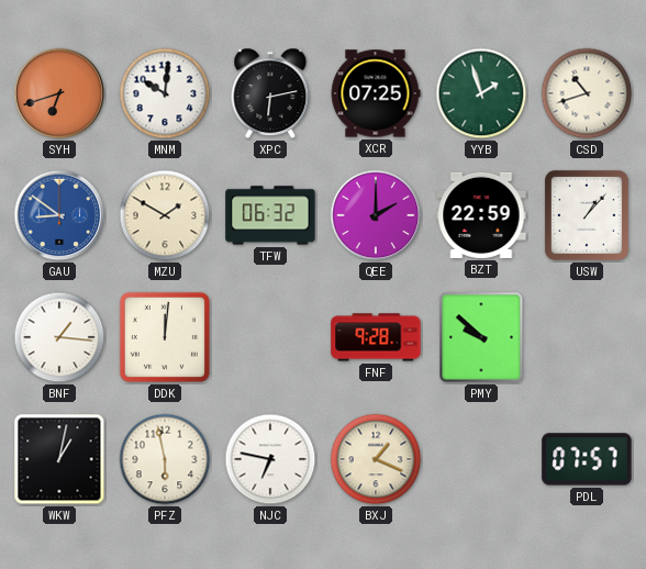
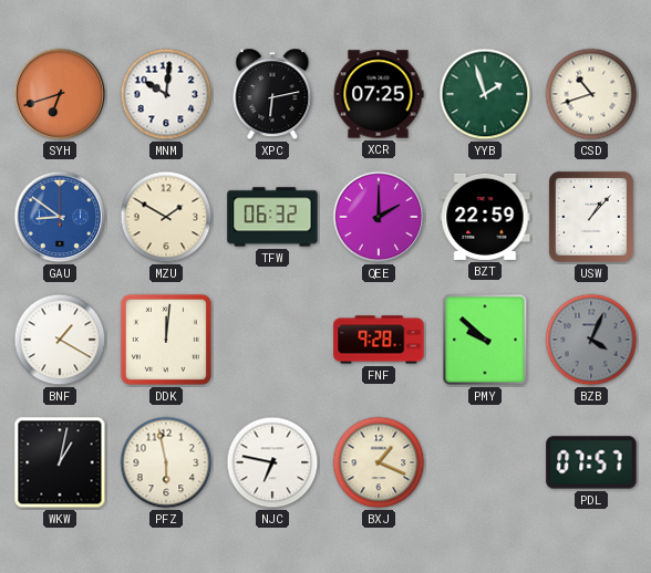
BNF: 1:16 -> 1:20
BZB: none -> 4:04
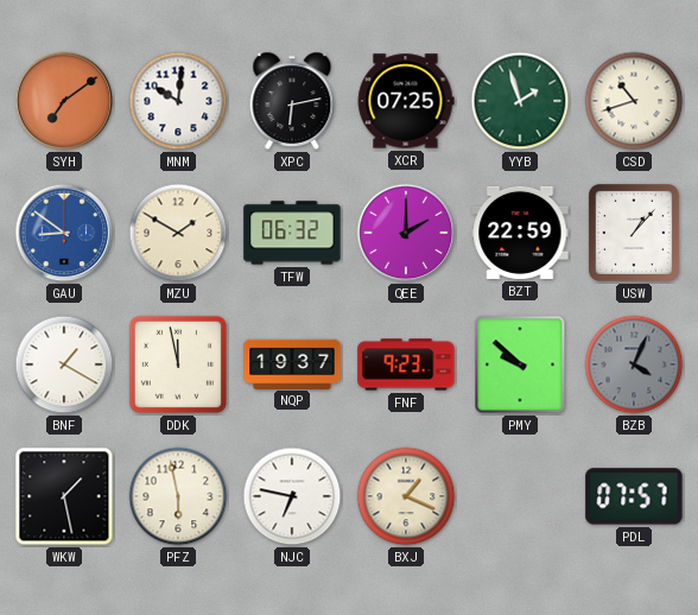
SYH: 6:42 -> 7:09
DDK: 12:01 -> 11:58
NQP: none -> 19:37
FNF: 9:28 -> 9:23
WKW: 1:02 -> 1:28
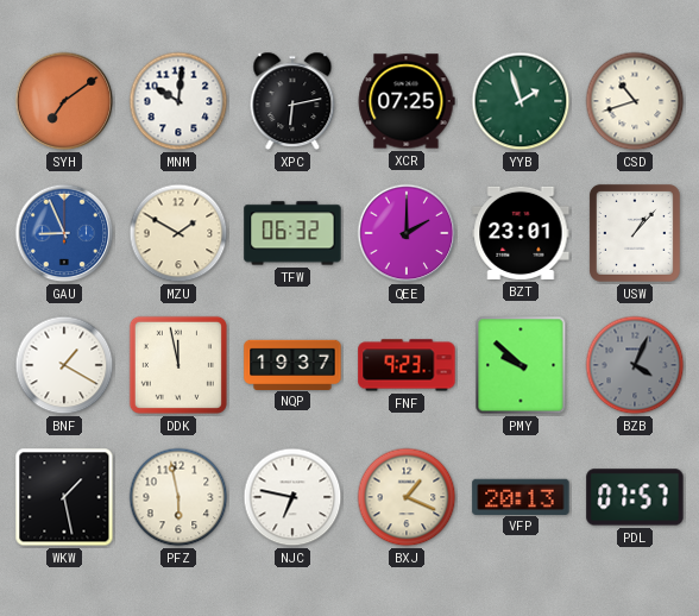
GAU: 8:51 -> 8:56
BZT: 22:59 -> 23:01
VFP: none -> 20:13
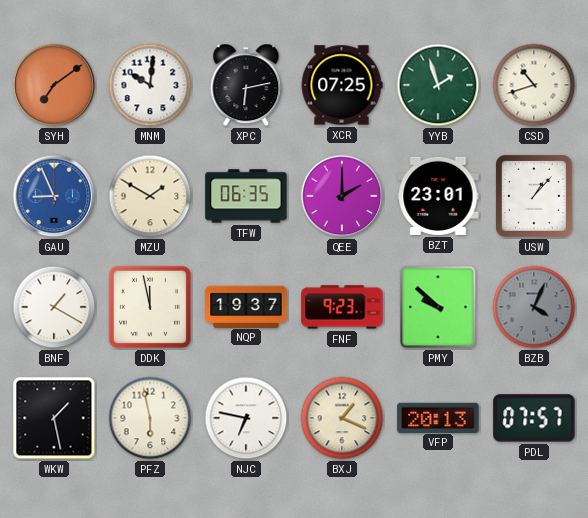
TFW: 06:32 -> 06:35
